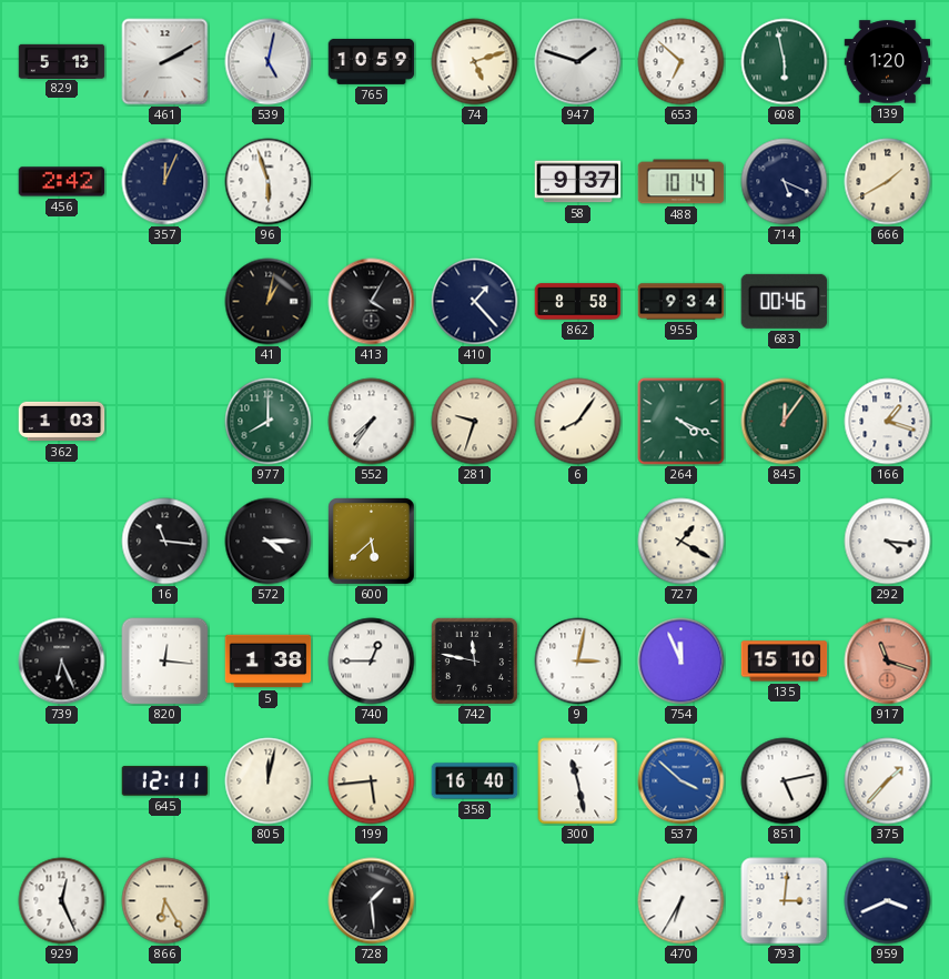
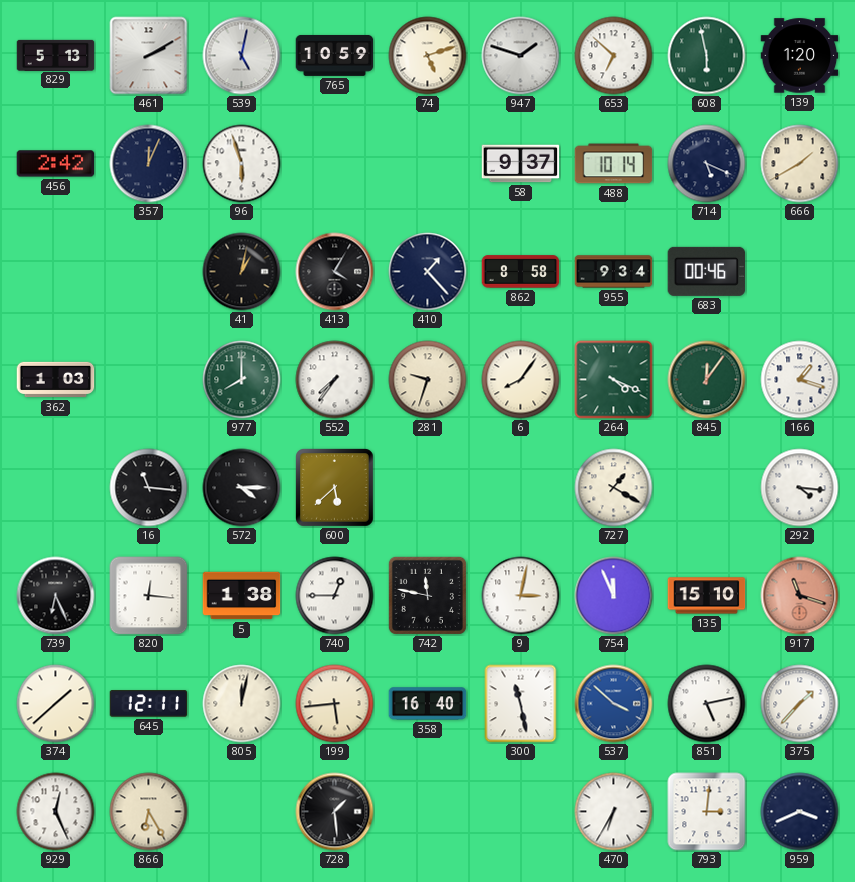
374: none -> 1:38
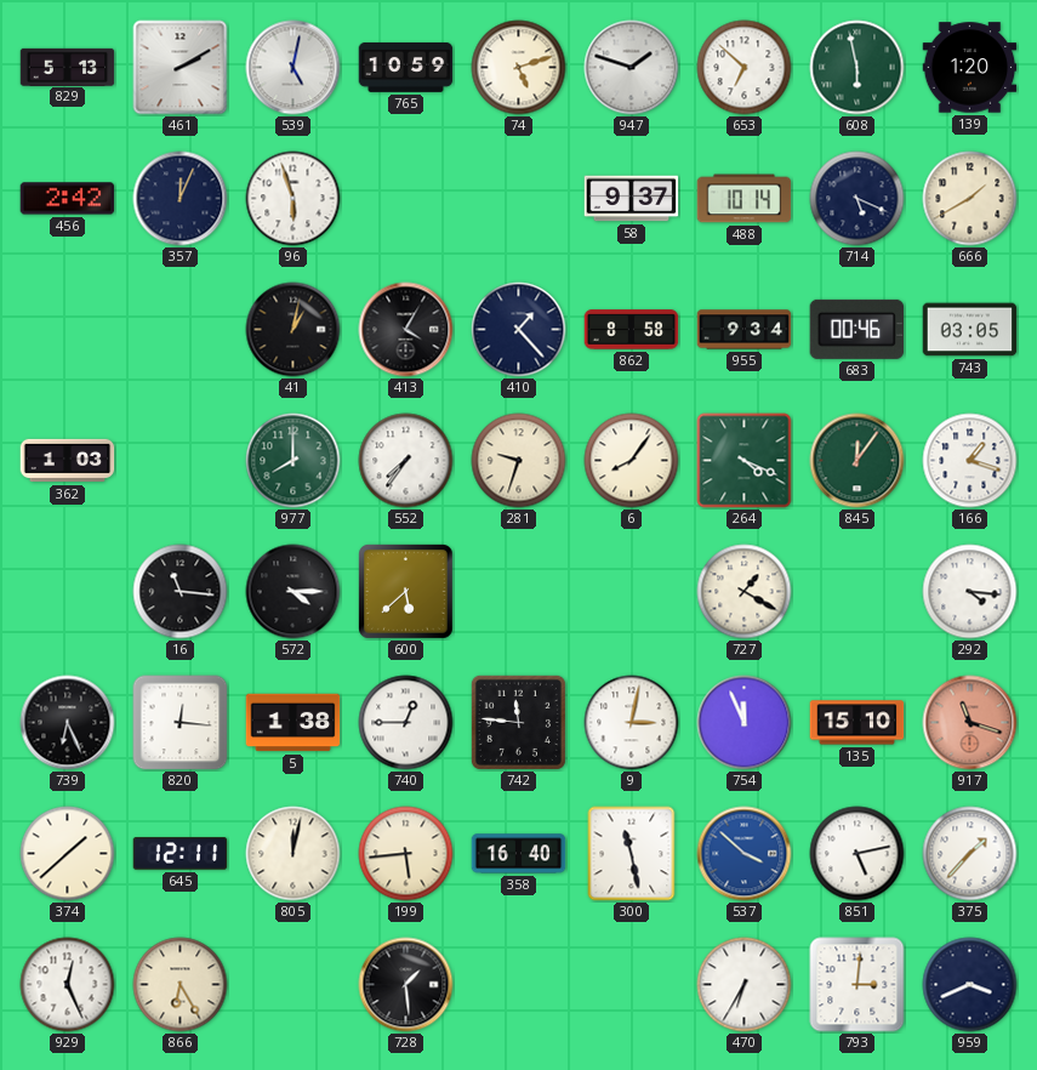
743: none -> 03:05
742: 11:47 -> 11:46
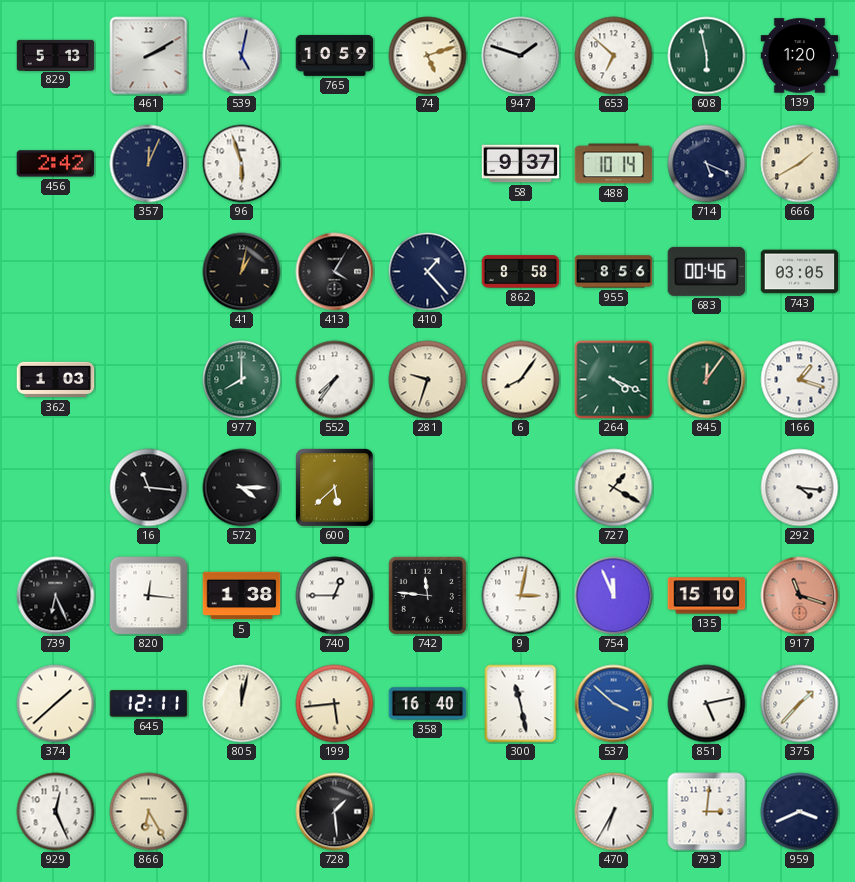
955: 9:34 -> 8:56
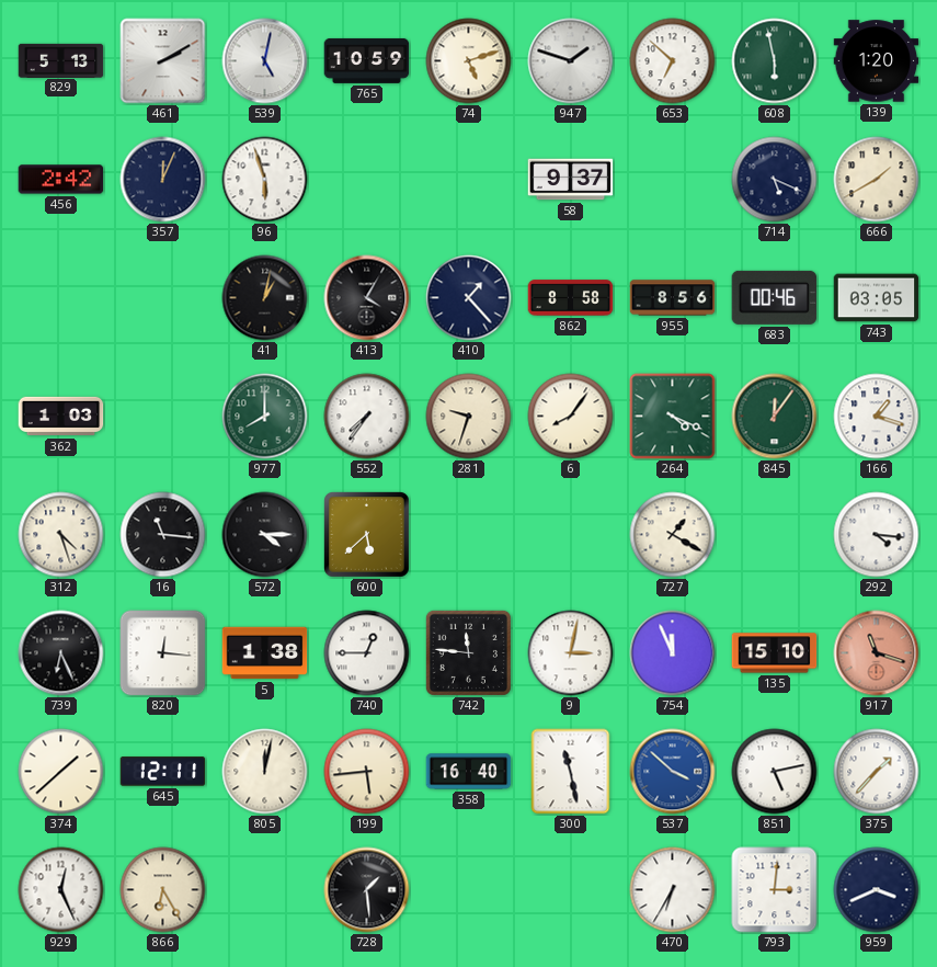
488: 10:14 -> none
312: none -> 4:27
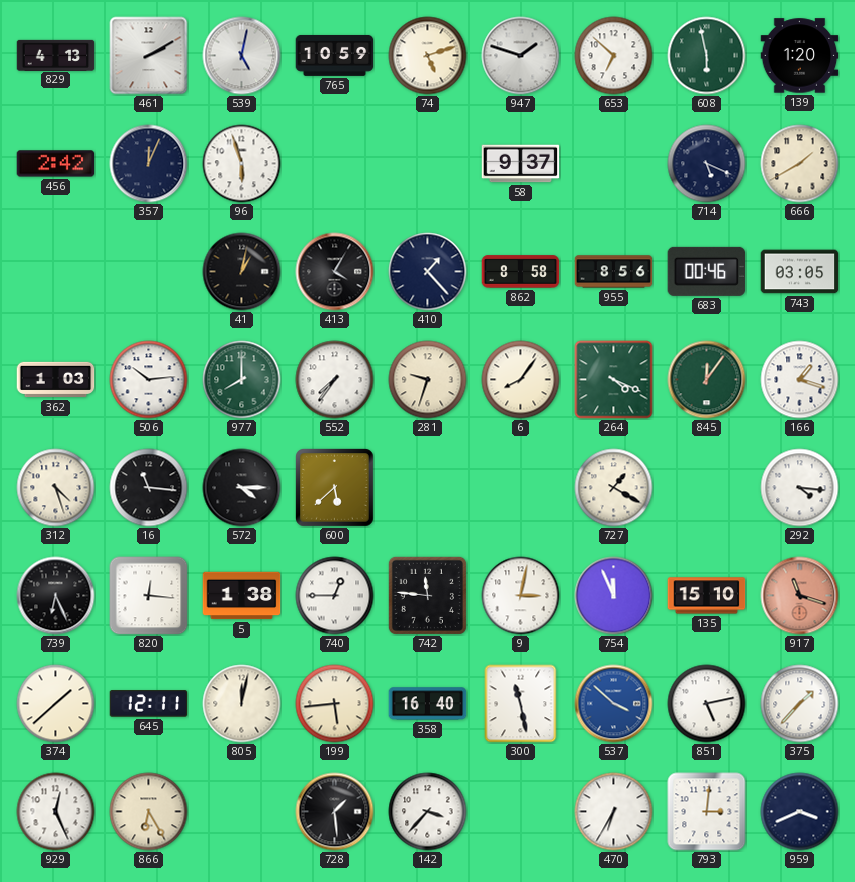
829: 5:13 -> 4:13
506: none -> 10:14
142: none -> 3:37
